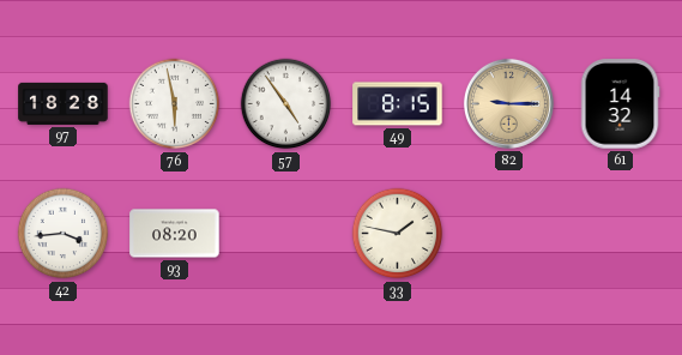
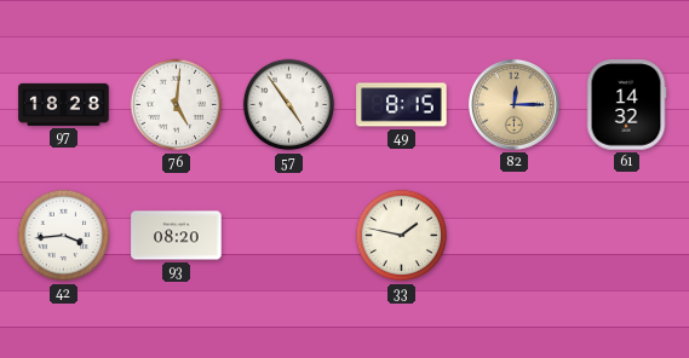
76: 5:58 -> 5:01
82: 9:15 -> 12:15
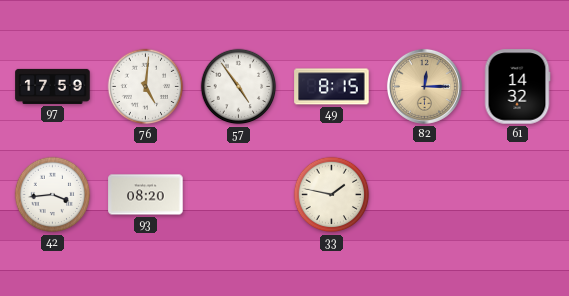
97: 18:28 -> 17:59
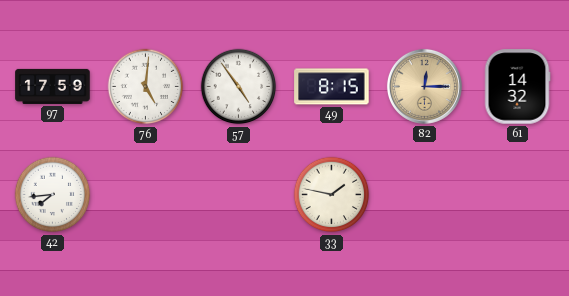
42: 3:44 -> 7:44
93: 08:20 -> none
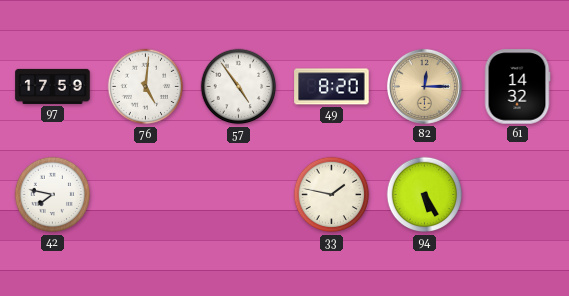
49: 8:15 -> 8:20
42: 7:44 -> 7:47
94: none -> 5:25
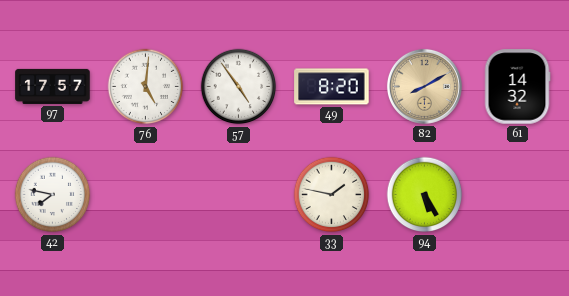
97: 17:59 -> 17:57
82: 12:15 -> 8:10
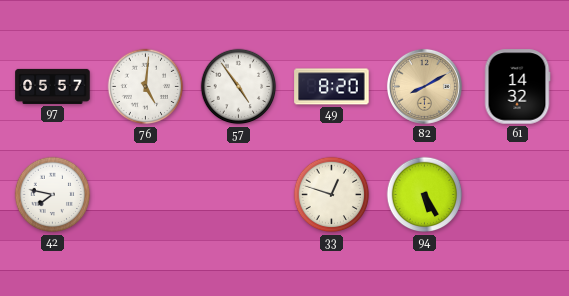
97: 17:57 -> 05:57
33: 1:47 -> 12:48
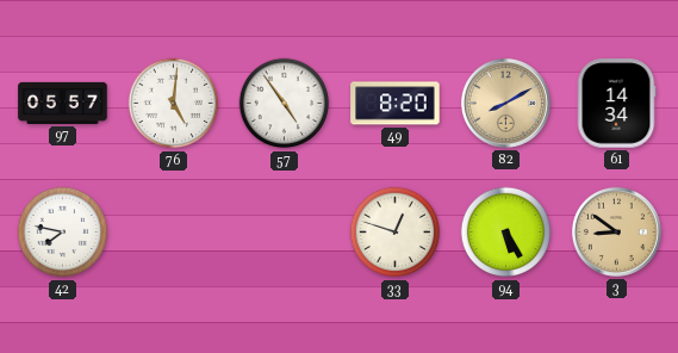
61: 14:32 -> 14:34
3: none -> 8:51
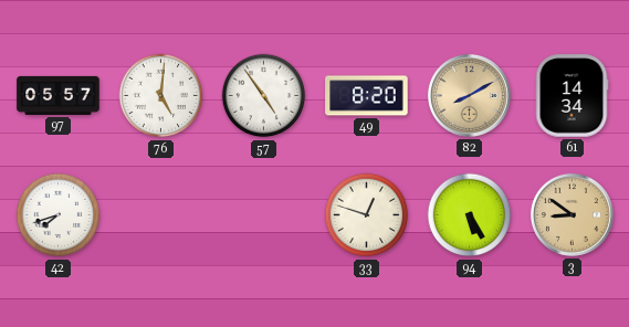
42: 7:47 -> 7:42
